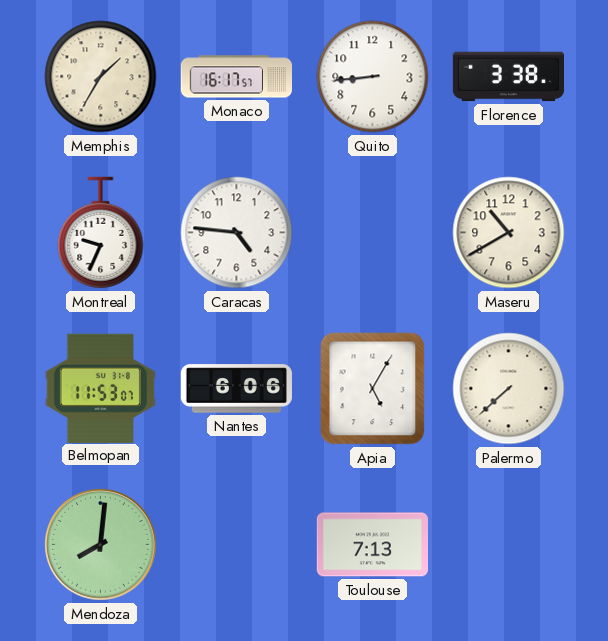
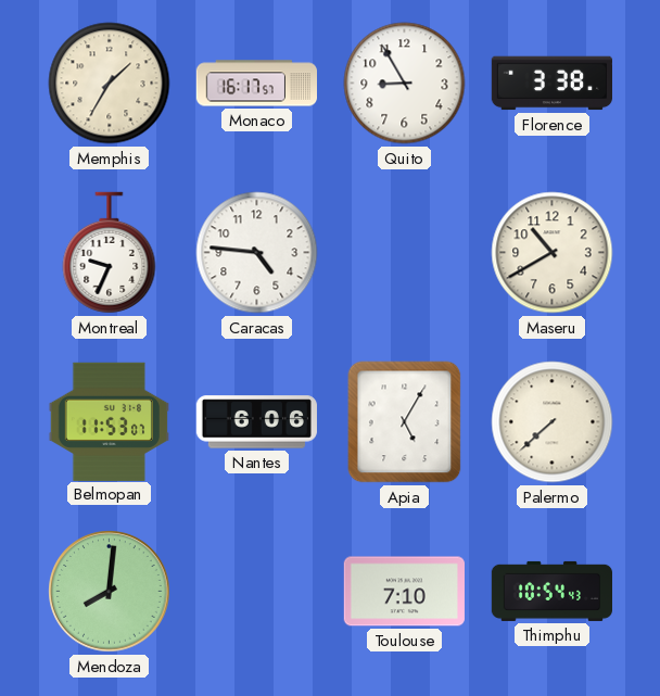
Quito: 8:44 -> 8:55
Toulouse: 7:13 -> 7:10
Thimphu: none -> 10:54
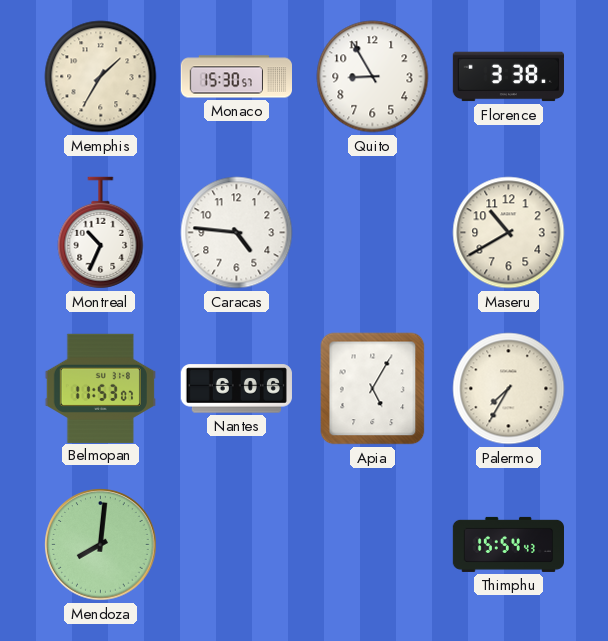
Monaco: 16:17 -> 15:30
Montreal: 9:34 -> 10:34
Palermo: 7:38 -> 7:35
Toulouse: 7:10 -> none
Thimphu: 10:54 -> 15:54
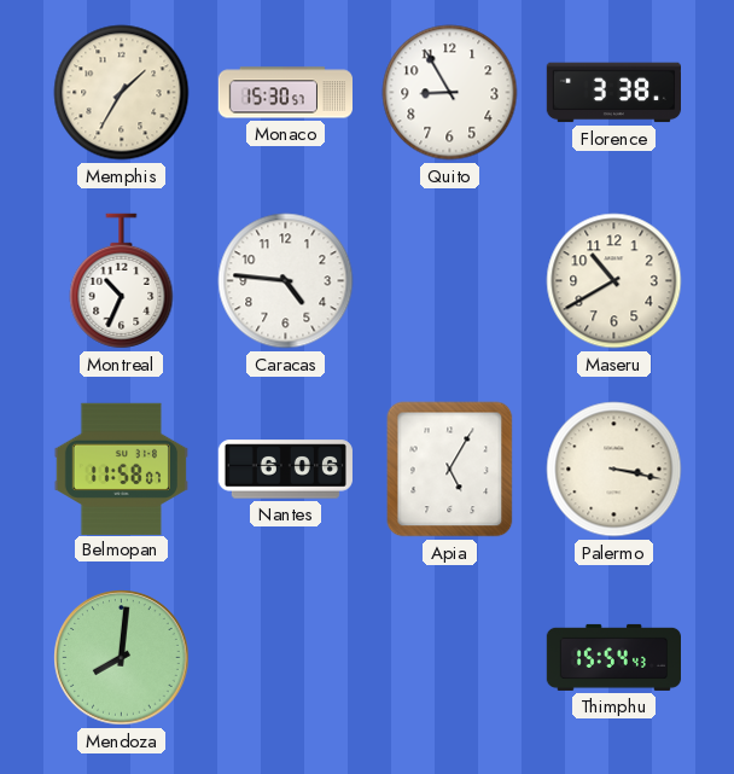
Belmopan: 11:53 -> 11:58
Palermo: 7:35 -> 3:17
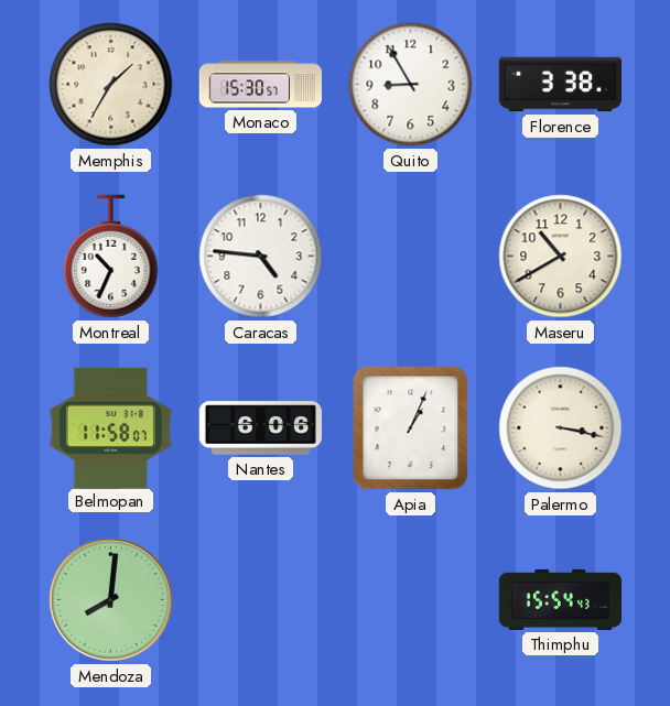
Apia: 5:05 -> 1:04
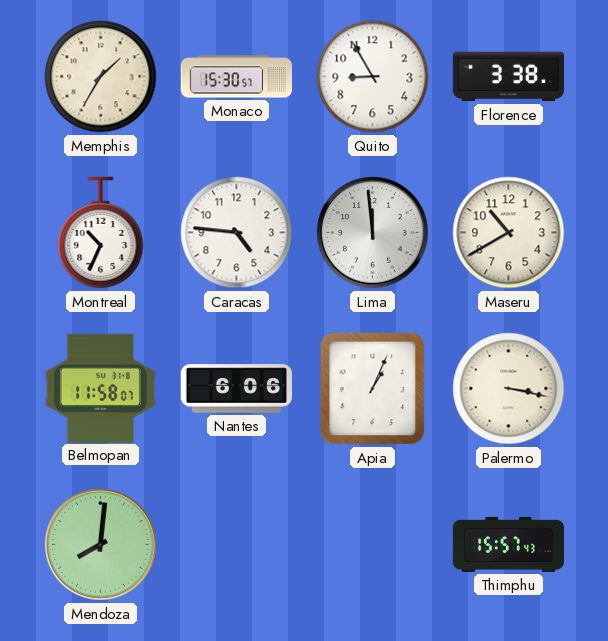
Lima: none -> 11:59
Thimphu: 15:54 -> 15:57
